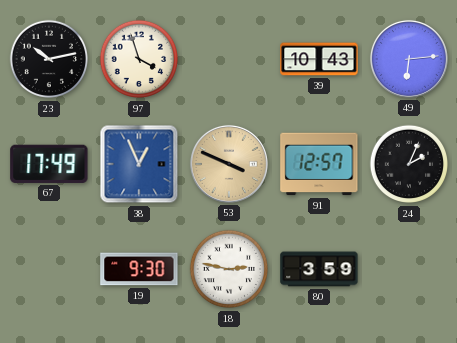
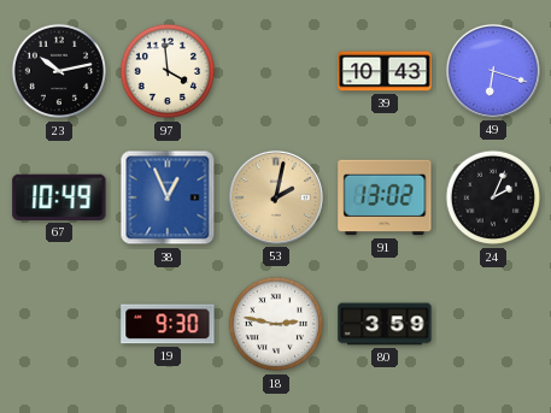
97: 3:57 -> 3:59
49: 6:14 -> 6:18
67: 17:49 -> 10:49
53: 3:49 -> 2:02
91: 12:57 -> 13:02
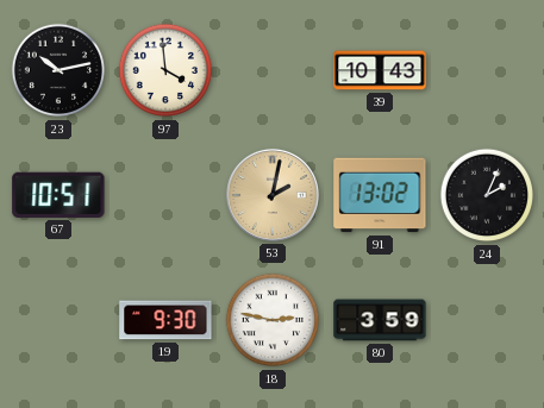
49: 6:18 -> none
67: 10:49 -> 10:51
38: 12:56 -> none
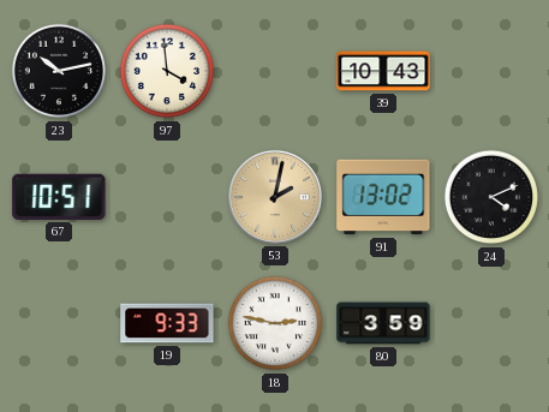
24: 2:04 -> 4:11
19: 9:30 -> 9:33
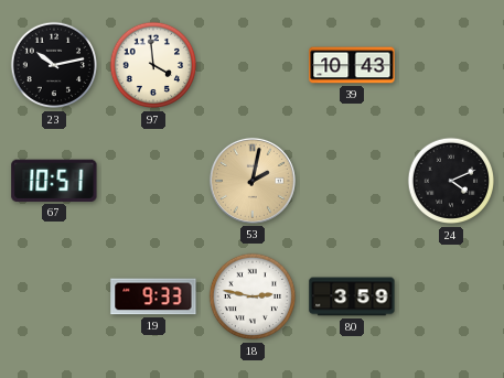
91: 13:02 -> none
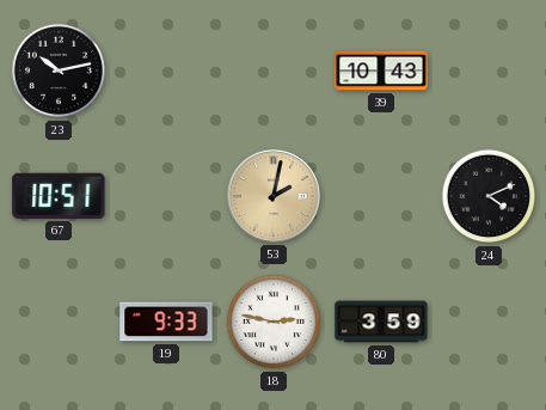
97: 3:59 -> none
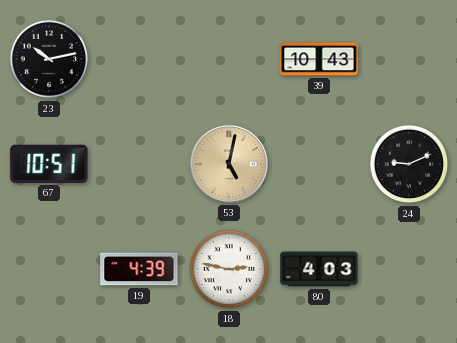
53: 2:02 -> 5:02
24: 4:11 -> 9:11
19: 9:33 -> 4:39
80: 3:59 -> 4:03
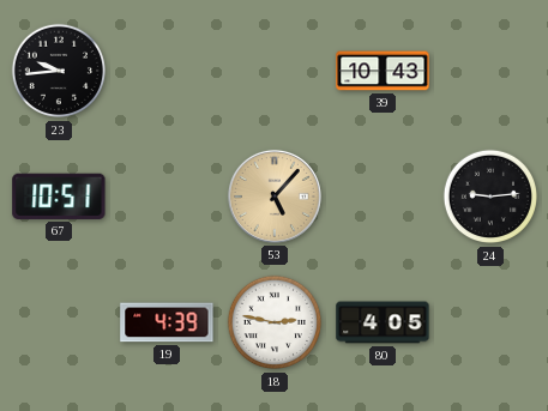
23: 10:13 -> 9:44
53: 5:02 -> 5:07
24: 9:11 -> 9:14
80: 4:03 -> 4:05
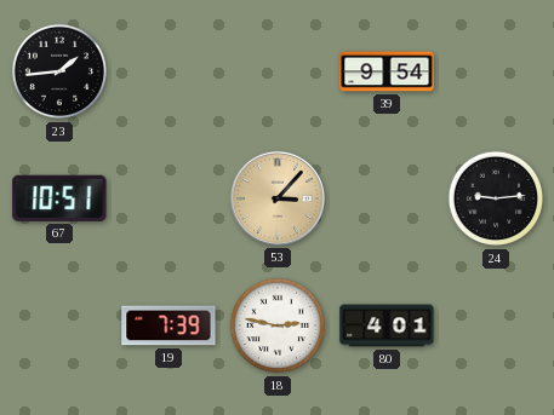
23: 9:44 -> 1:44
39: 10:43 -> 9:54
53: 5:07 -> 3:07
19: 4:39 -> 7:39
80: 4:05 -> 4:01
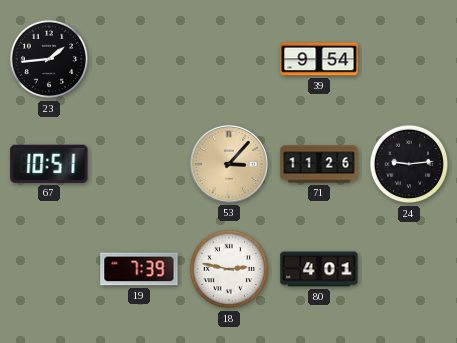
71: none -> 11:26
